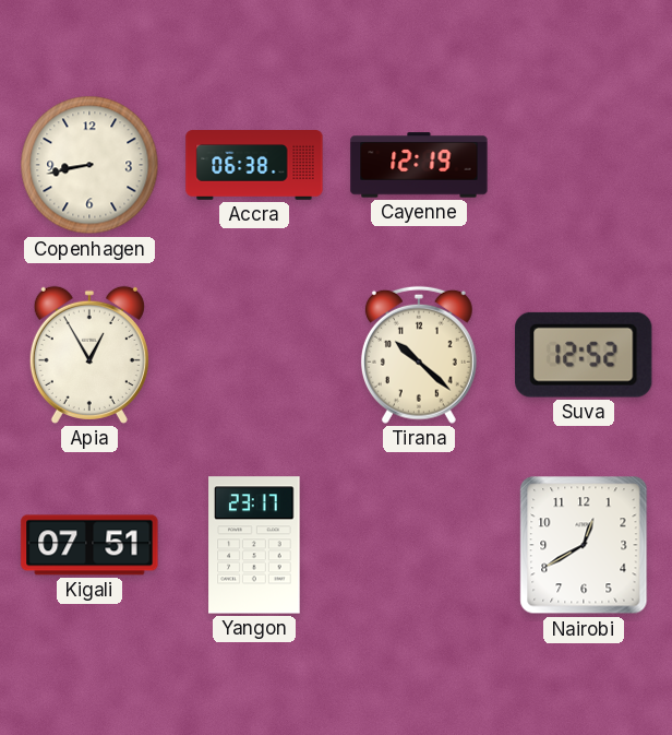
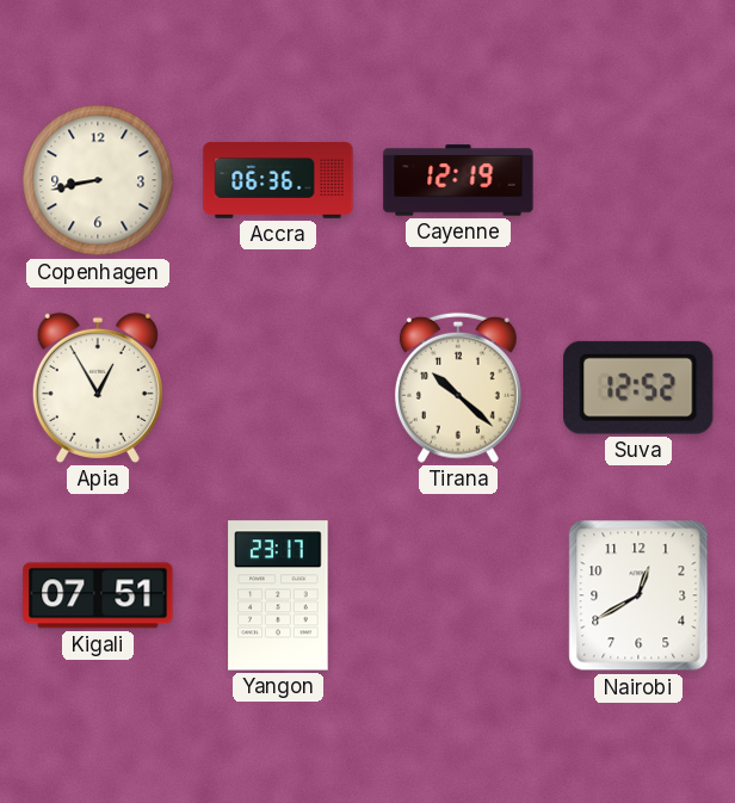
Accra: 06:38 -> 06:36
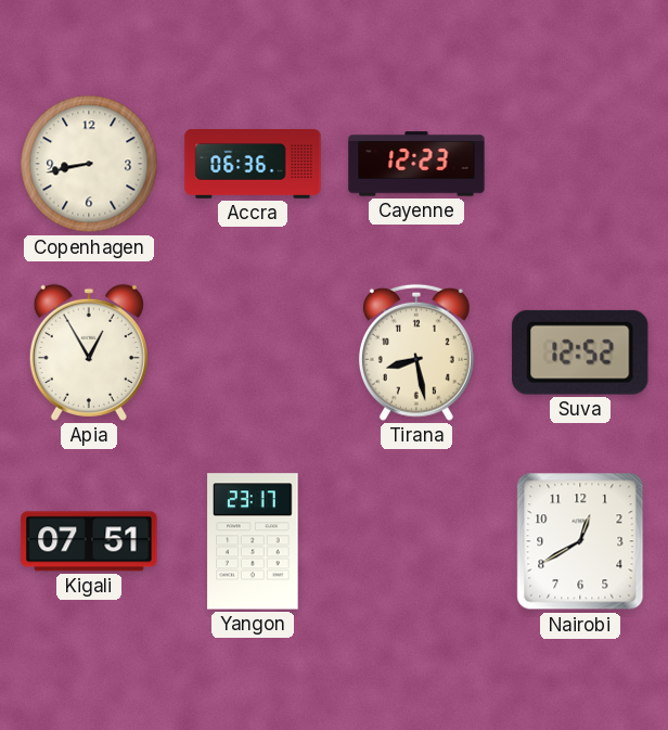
Cayenne: 12:19 -> 12:23
Tirana: 10:22 -> 8:28
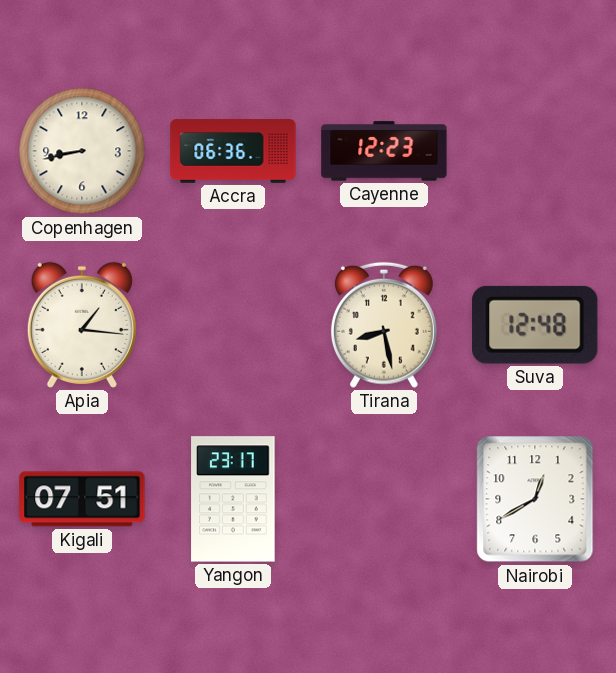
Apia: 12:55 -> 1:16
Suva: 12:52 -> 12:48
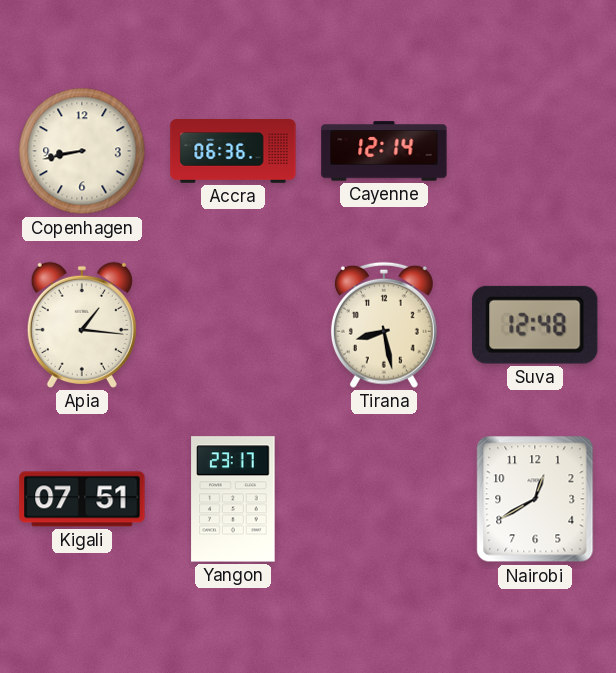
Cayenne: 12:23 -> 12:14
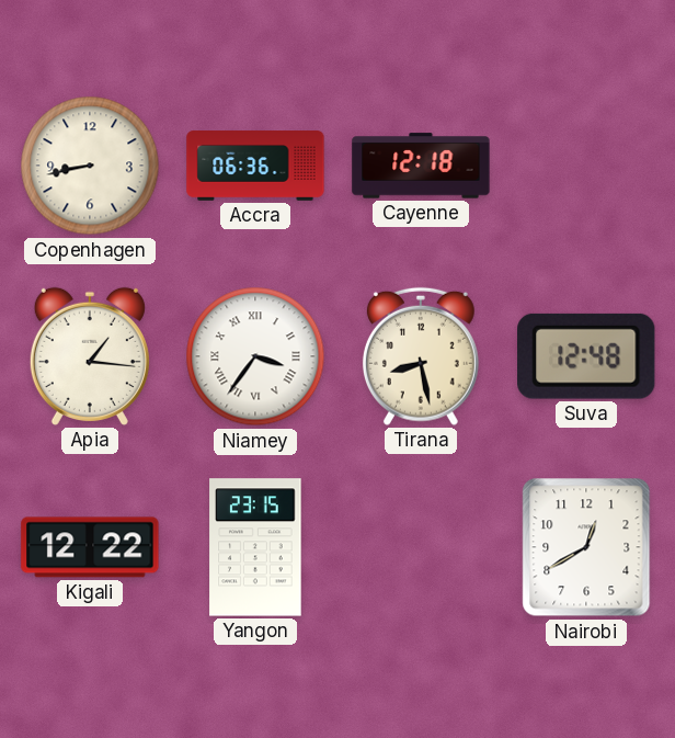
Cayenne: 12:14 -> 12:18
Niamey: none -> 3:36
Kigali: 07:51 -> 12:22
Yangon: 23:17 -> 23:15
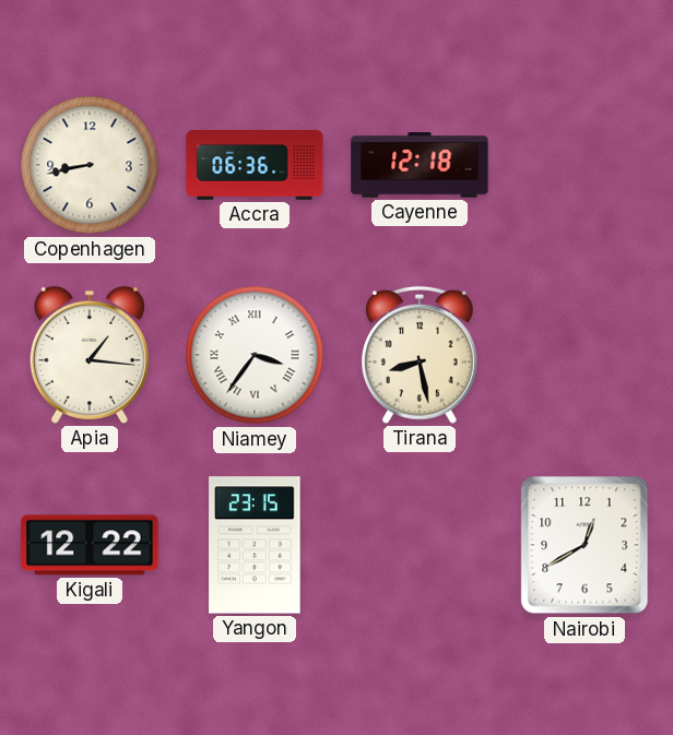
Suva: 12:48 -> none
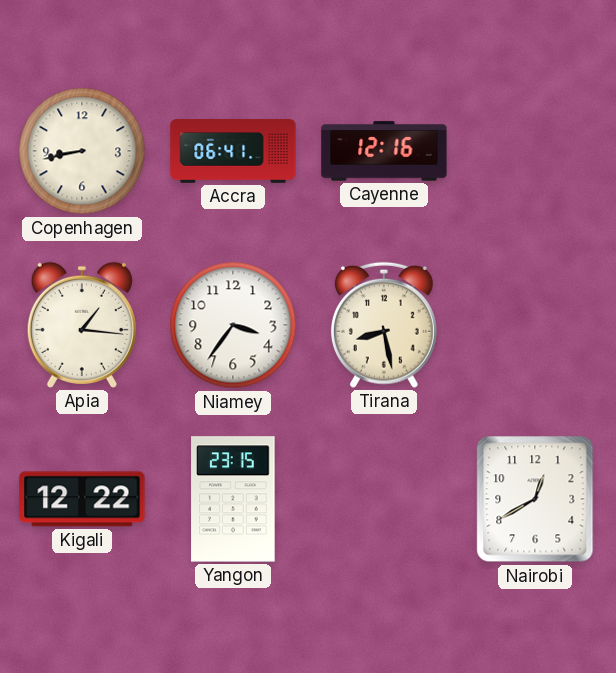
Accra: 06:36 -> 06:41
Cayenne: 12:18 -> 12:16
Niamey numerals: Roman -> Arabic
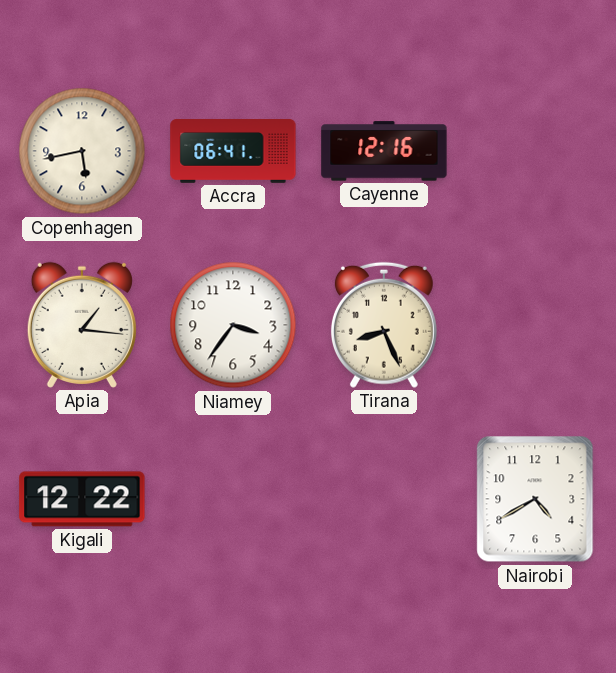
Copenhagen: 8:43 -> 5:43
Tirana: 8:28 -> 8:26
Yangon: 23:15 -> none
Nairobi: 12:40 -> 4:40
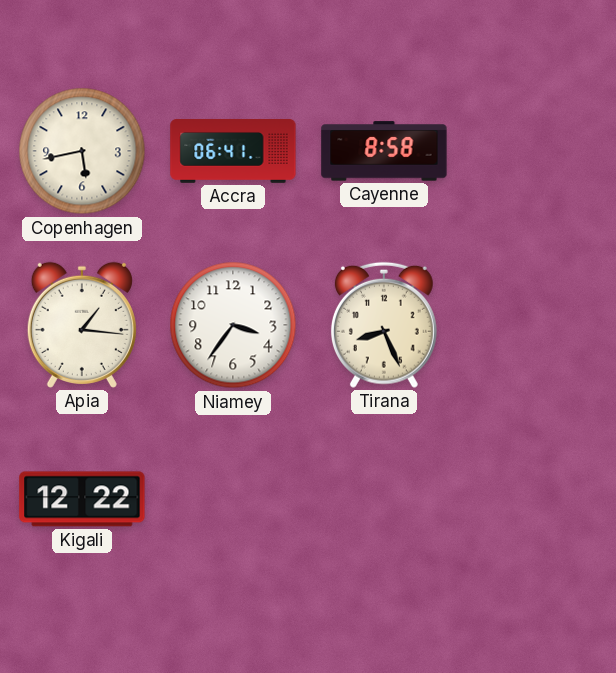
Cayenne: 12:16 -> 8:58
Nairobi: 4:40 -> none
